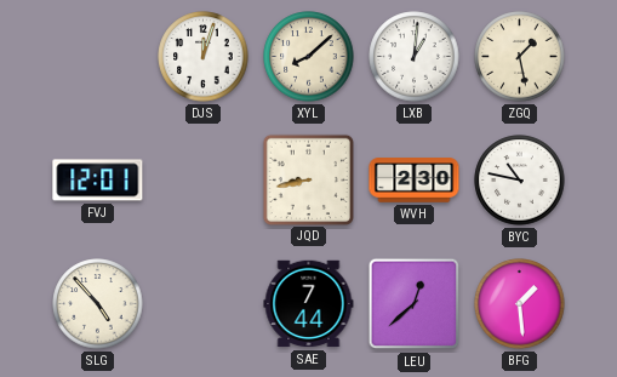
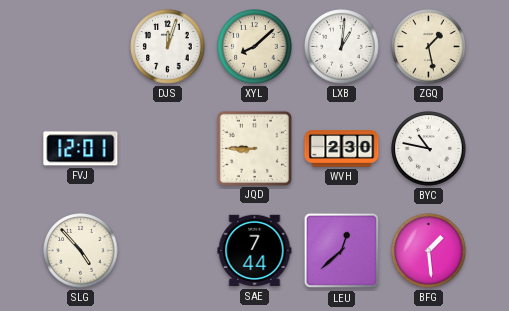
JQD: 8:43 -> 8:45
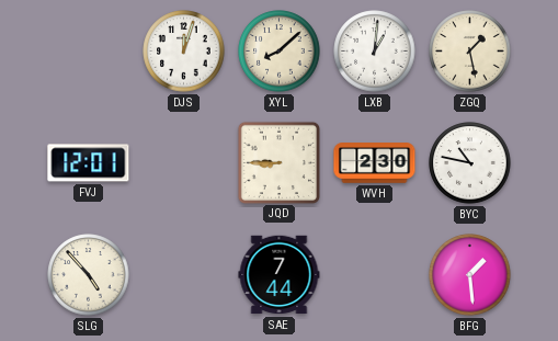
LEU: 12:38 -> none
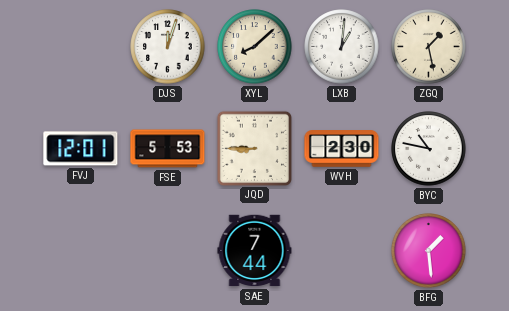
FSE: none -> 5:53
SLG: 4:53 -> none
